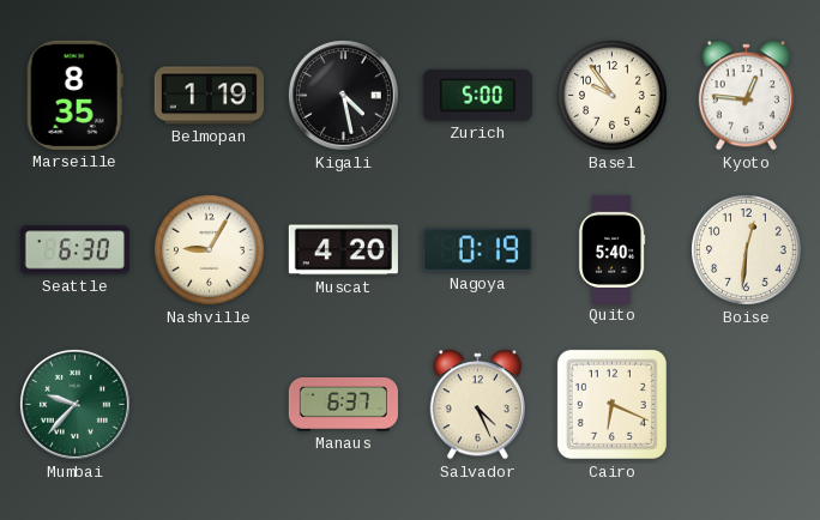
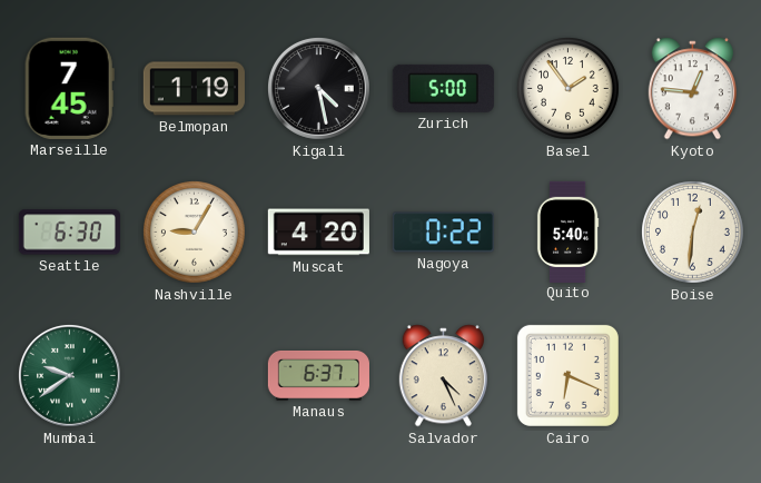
Marseille: 8:35 -> 7:45
Basel: 9:54 -> 1:54
Nagoya: 0:19 -> 0:22
Mumbai: 9:37 -> 9:39
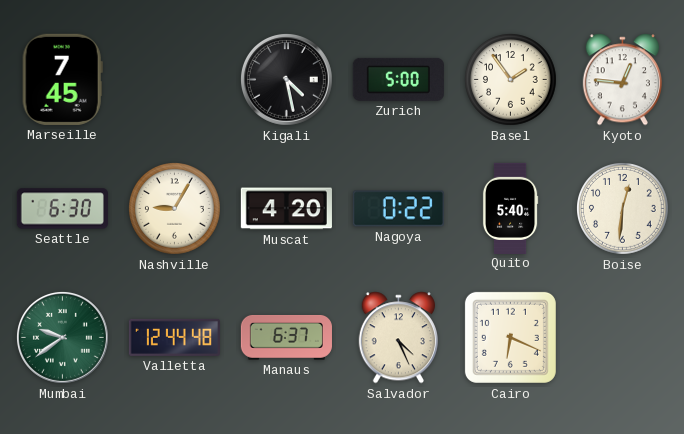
Belmopan: 1:19 -> none
Valletta: none -> 12:44
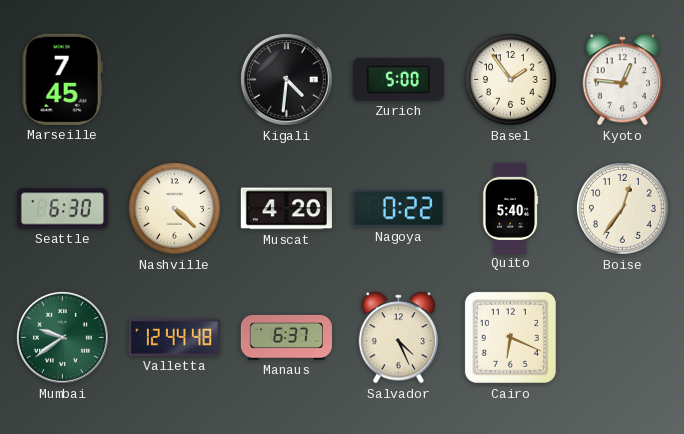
Kigali: 4:28 -> 4:31
Nashville: 9:05 -> 4:22
Boise: 12:31 -> 12:36
